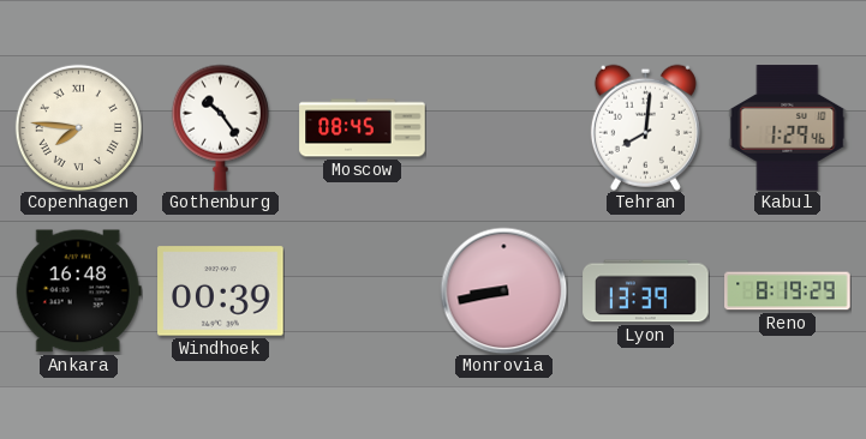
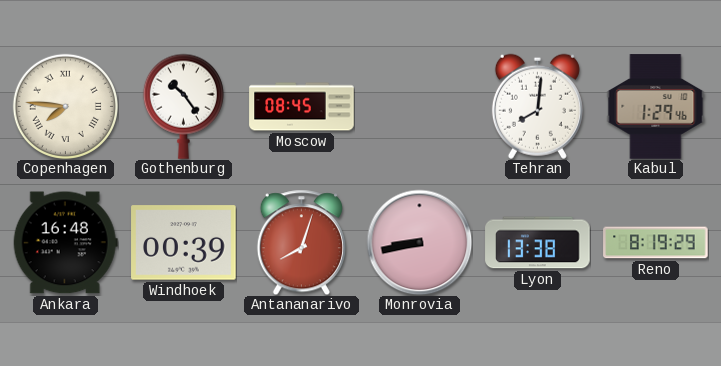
Antananarivo: none -> 8:03
Lyon: 13:39 -> 13:38
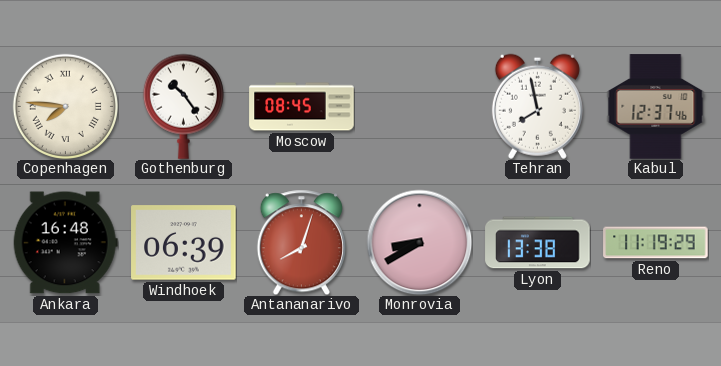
Tehran: 8:01 -> 7:58
Kabul: 1:29 -> 12:37
Windhoek: 00:39 -> 06:39
Monrovia: 8:43 -> 8:40
Reno: 8:19 -> 11:19
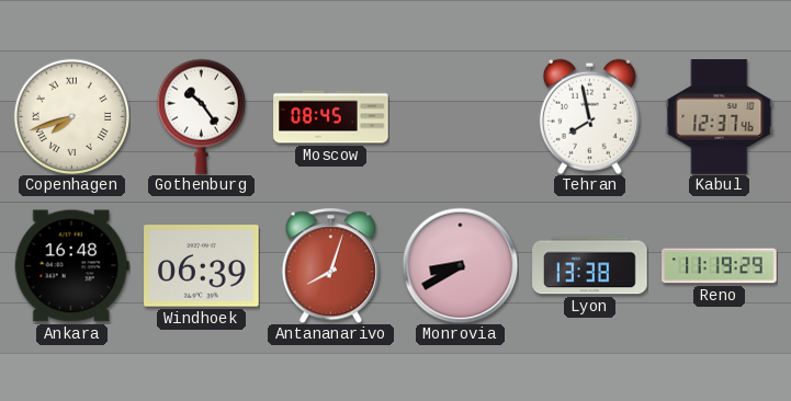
Copenhagen: 7:46 -> 7:42
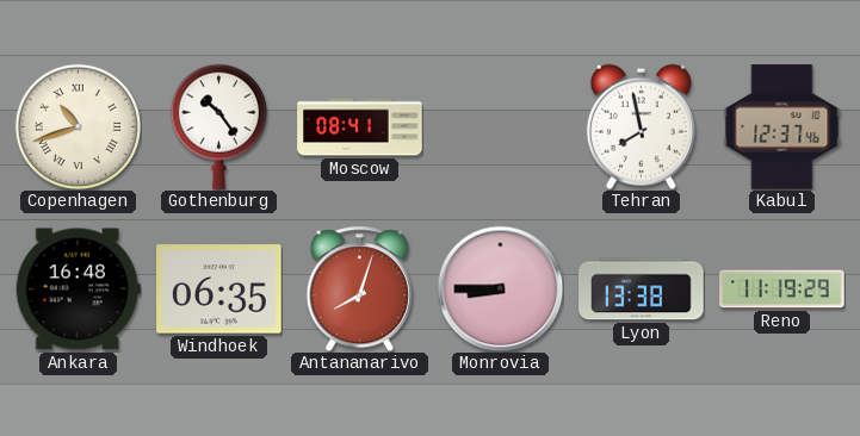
Copenhagen: 7:42 -> 10:42
Moscow: 08:45 -> 08:41
Windhoek: 06:39 -> 06:35
Monrovia: 8:40 -> 8:45
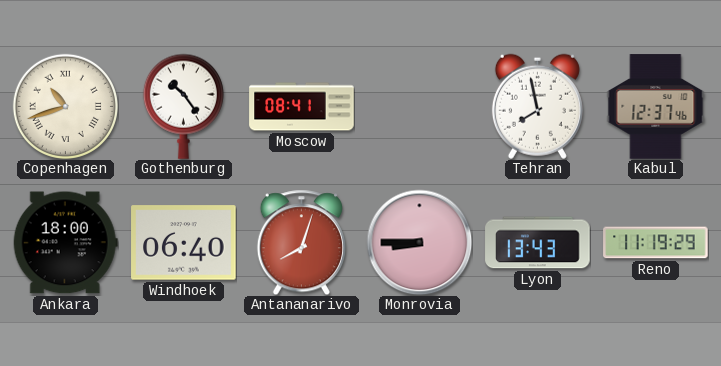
Ankara: 16:48 -> 18:00
Windhoek: 06:35 -> 06:40
Lyon: 13:38 -> 13:43
